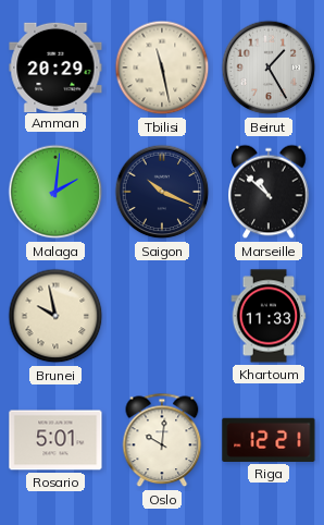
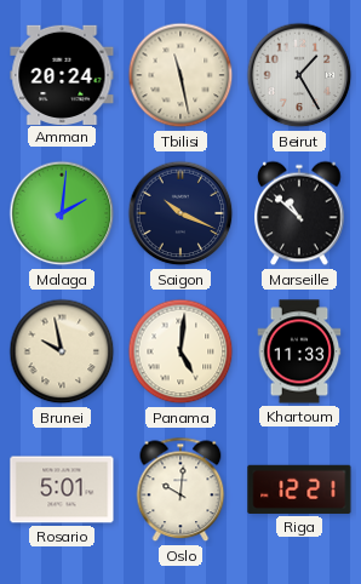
Amman: 20:29 -> 20:24
Panama: none -> 5:01
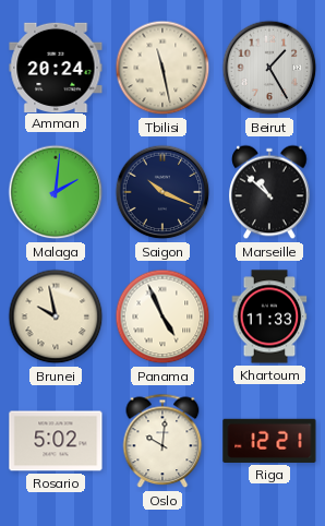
Panama: 5:01 -> 4:56
Rosario: 5:01 -> 5:02
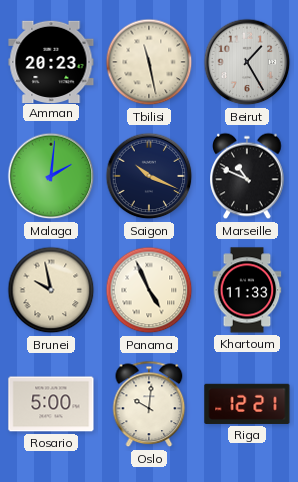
Amman: 20:24 -> 20:23
Marseille: 10:52 -> 10:49
Rosario: 5:02 -> 5:00
